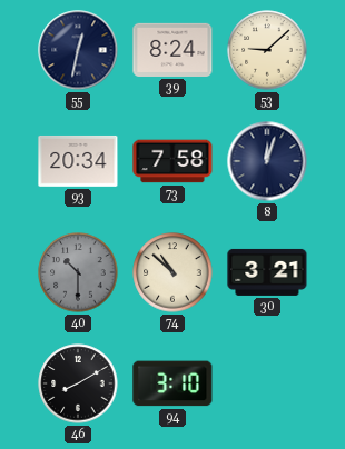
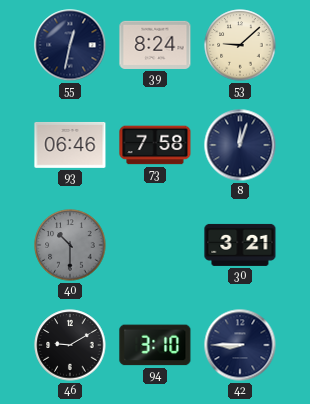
93: 20:34 -> 06:46
74: 10:52 -> none
46: 8:10 -> 9:10
42: none -> 8:45
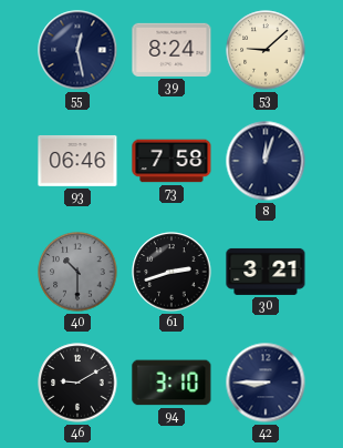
55: 12:32 -> 12:28
61: none -> 2:42
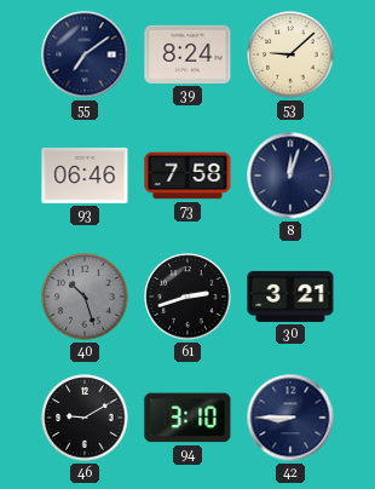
55: 12:28 -> 7:09
40: 10:30 -> 10:27
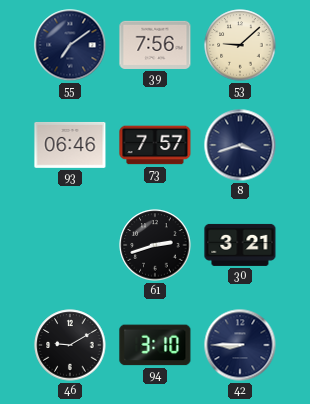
39: 8:24 -> 7:56
73: 7:58 -> 7:57
8: 12:03 -> 3:42
40: 10:27 -> none
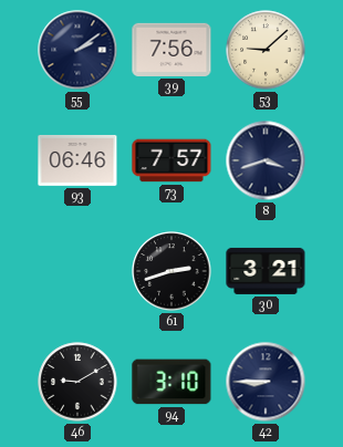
55: 7:09 -> 2:09
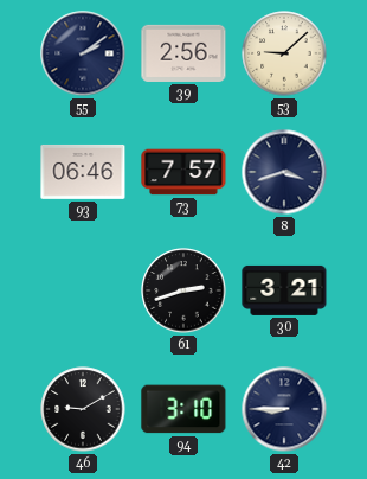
39: 7:56 -> 2:56
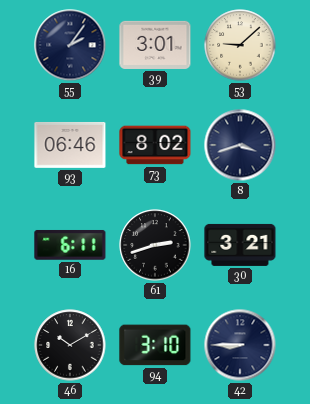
55: 2:09 -> 2:06
39: 2:56 -> 3:01
73: 7:57 -> 8:02
16: none -> 6:11
46: 9:10 -> 10:10
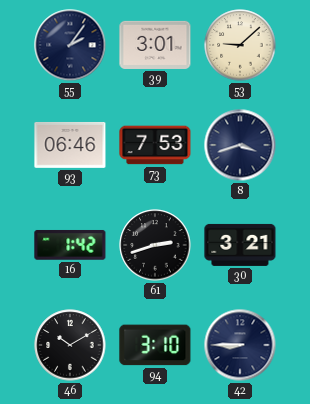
73: 8:02 -> 7:53
16: 6:11 -> 1:42
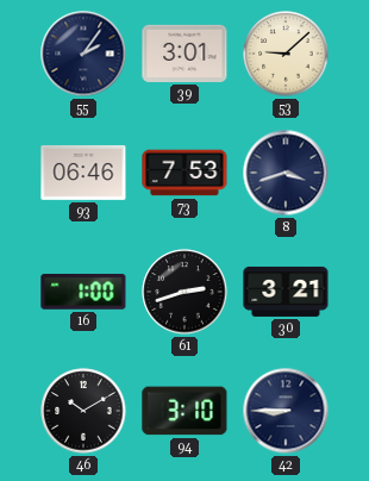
16: 1:42 -> 1:00
